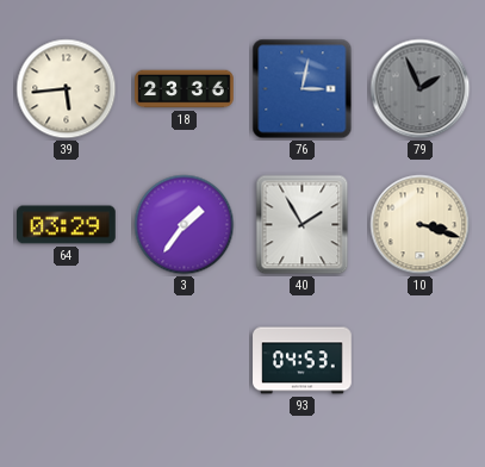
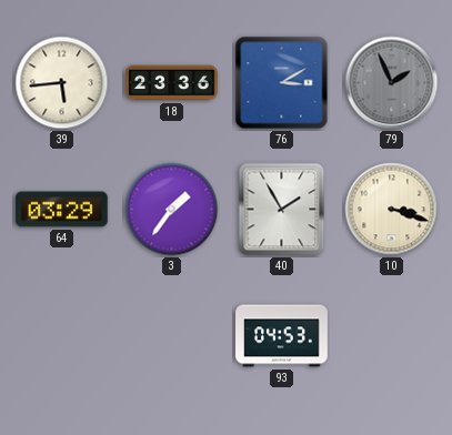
76: 3:02 -> 3:10
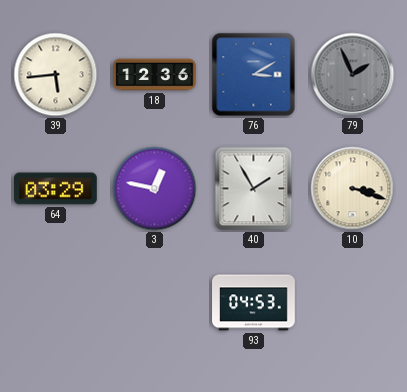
18: 23:36 -> 12:36
3: 1:36 -> 12:47
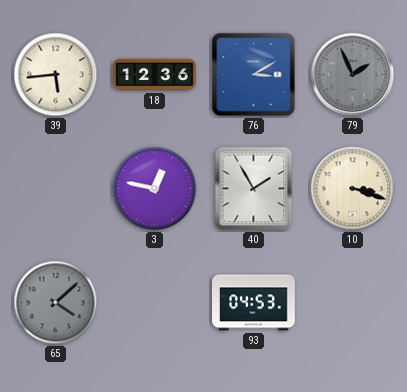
64: 03:29 -> none
65: none -> 4:08
